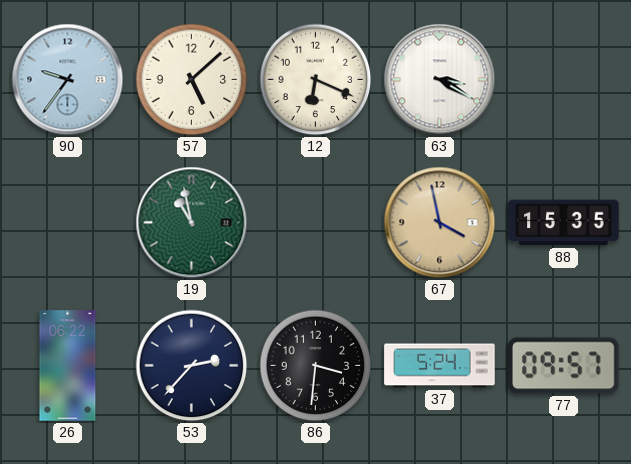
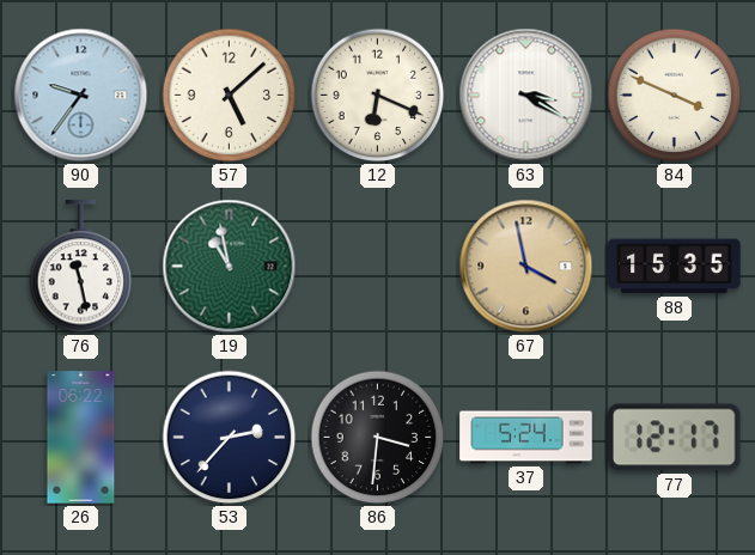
84: none -> 3:49
76: none -> 11:28
77: 09:57 -> 12:17
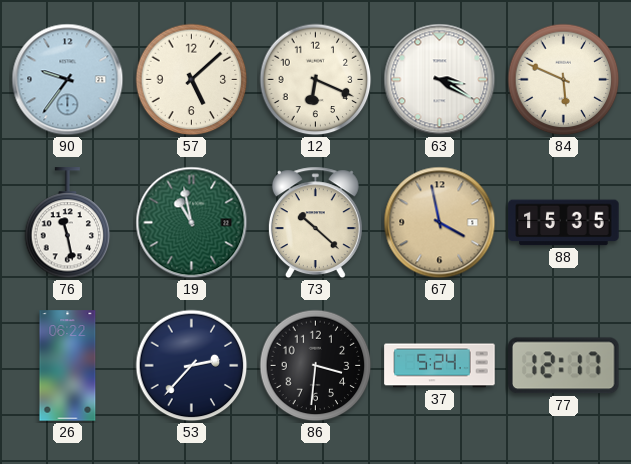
84: 3:49 -> 5:49
73: none -> 10:22
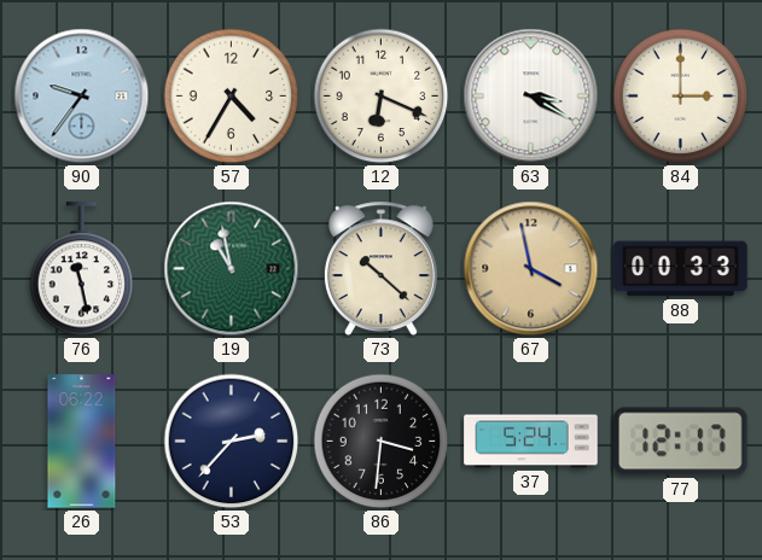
57: 5:08 -> 4:35
84: 5:49 -> 3:00
88: 15:35 -> 00:33
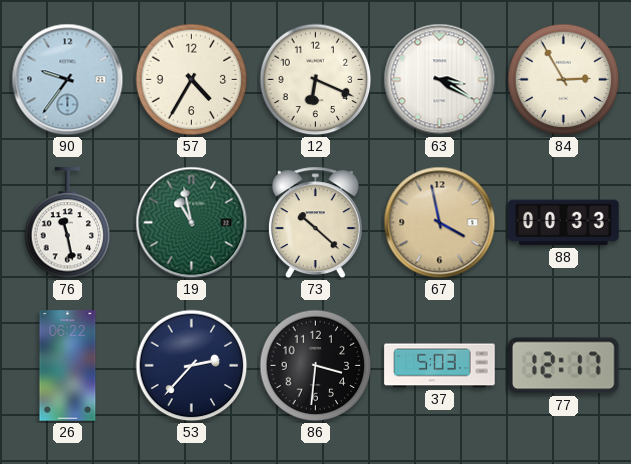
84: 3:00 -> 2:55
37: 5:24 -> 5:03
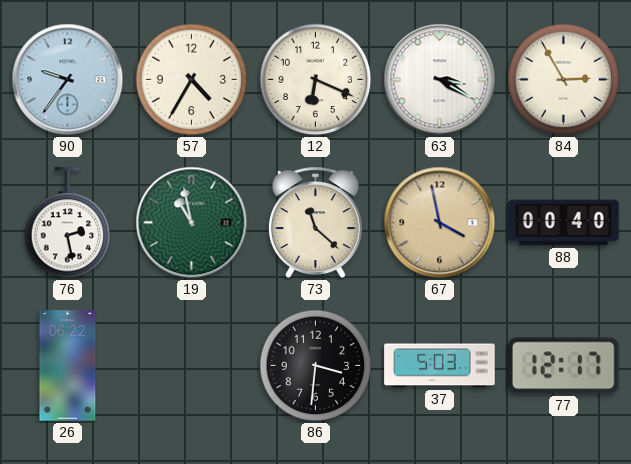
76: 11:28 -> 2:28
73: 10:22 -> 11:22
88: 00:33 -> 00:40
53: 2:37 -> none
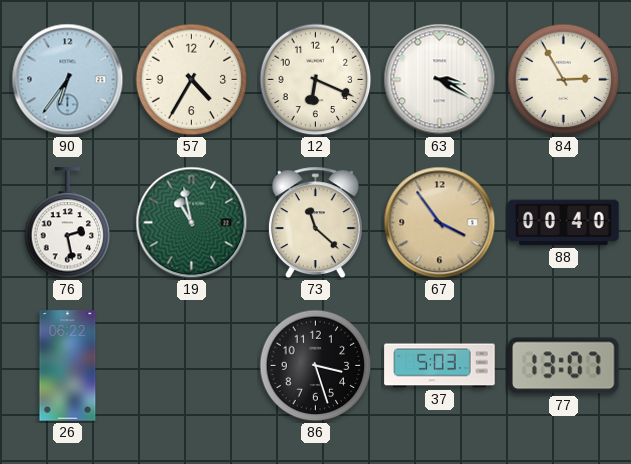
90: 9:36 -> 6:36
67: 3:58 -> 3:54
86: 3:31 -> 3:27
77: 12:17 -> 13:07
